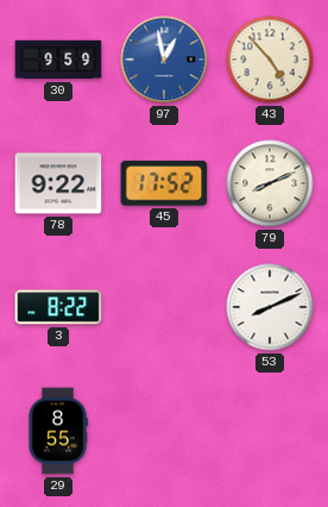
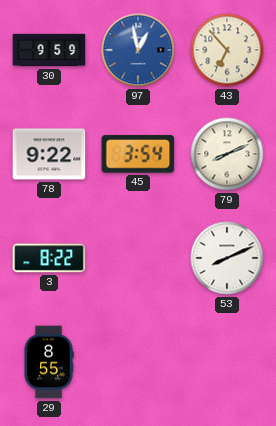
43: 4:53 -> 6:53
45: 17:52 -> 3:54
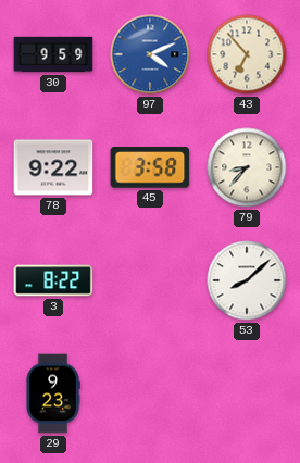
97: 12:58 -> 4:11
45: 3:54 -> 3:58
79: 8:11 -> 8:37
53: 8:11 -> 8:08
29: 8:55 -> 9:23
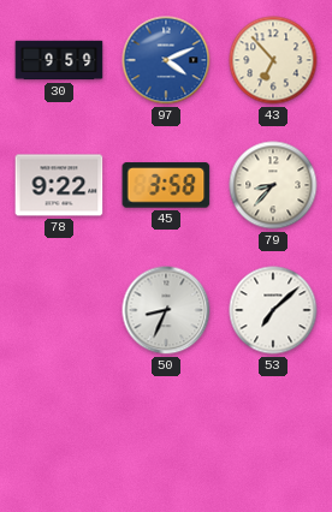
3: 8:22 -> none
50: none -> 8:34
53: 8:08 -> 7:08
29: 9:23 -> none
